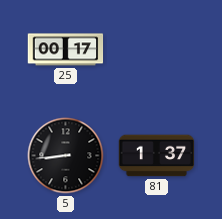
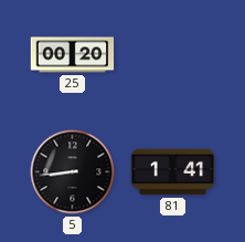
25: 00:17 -> 00:20
81: 1:37 -> 1:41
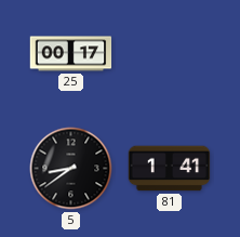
25: 00:20 -> 00:17
5: 8:44 -> 8:39
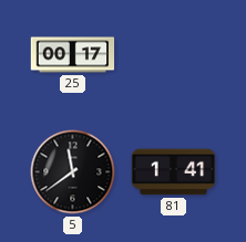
5: 8:39 -> 11:39
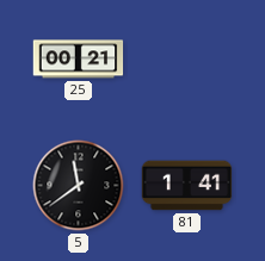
25: 00:17 -> 00:21
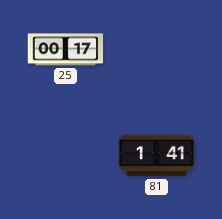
25: 00:21 -> 00:17
5: 11:39 -> none
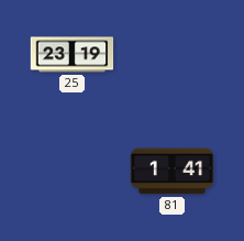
25: 00:17 -> 23:19
